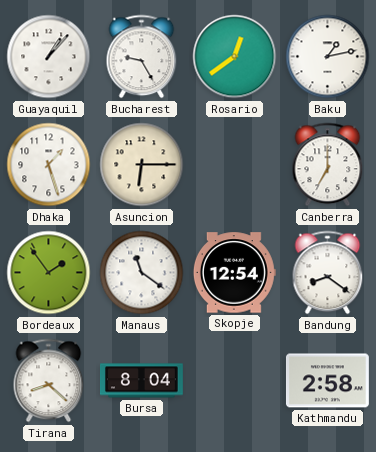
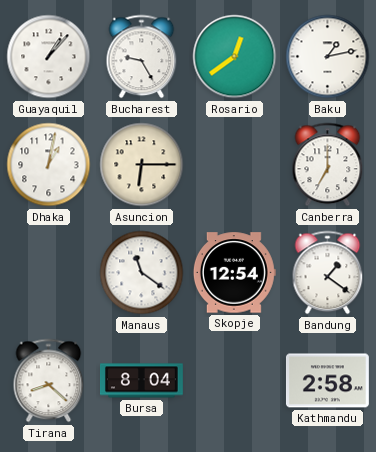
Dhaka: 1:27 -> 1:02
Bordeaux: 1:54 -> none
Bandung: 8:21 -> 1:21
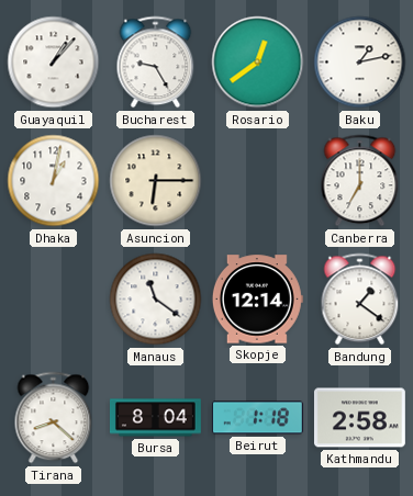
Skopje: 12:54 -> 12:14
Beirut: none -> 1:18
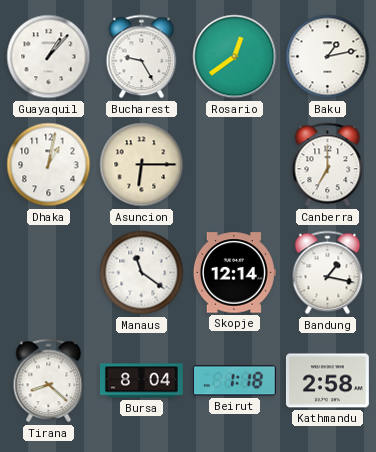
Bandung: 1:21 -> 1:17
